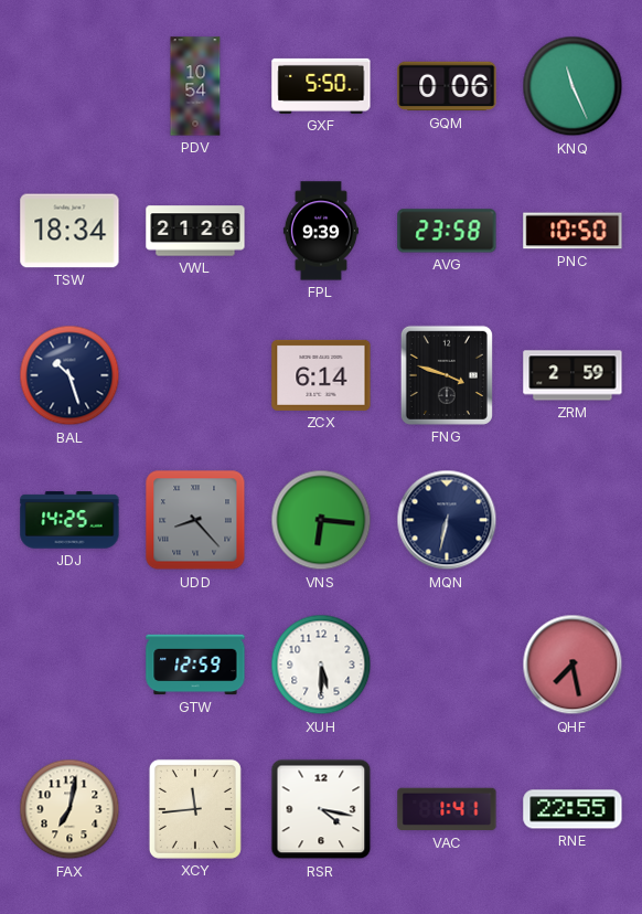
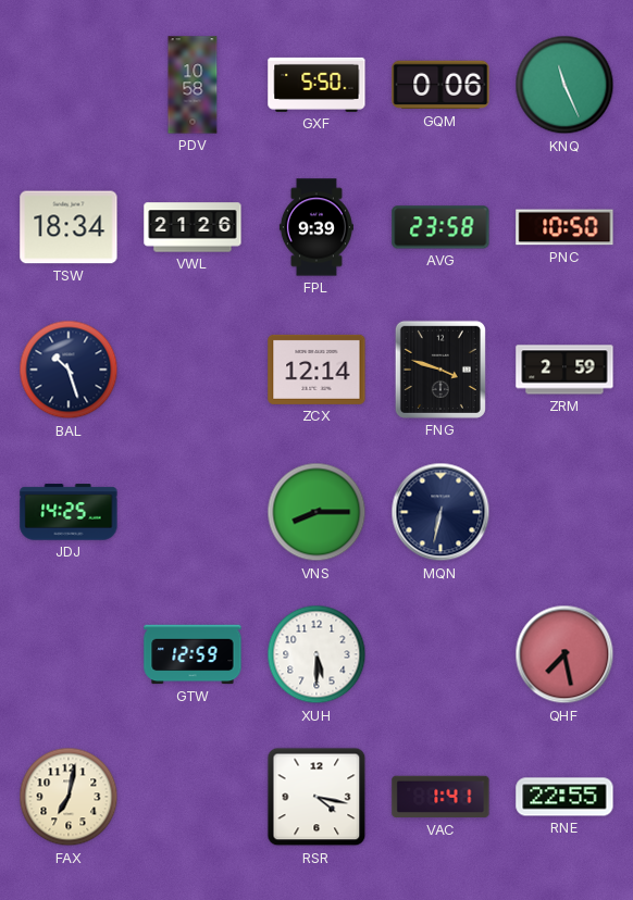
PDV: 10:54 -> 10:58
ZCX: 6:14 -> 12:14
UDD: 8:23 -> none
VNS: 6:16 -> 8:15
XCY: 11:44 -> none
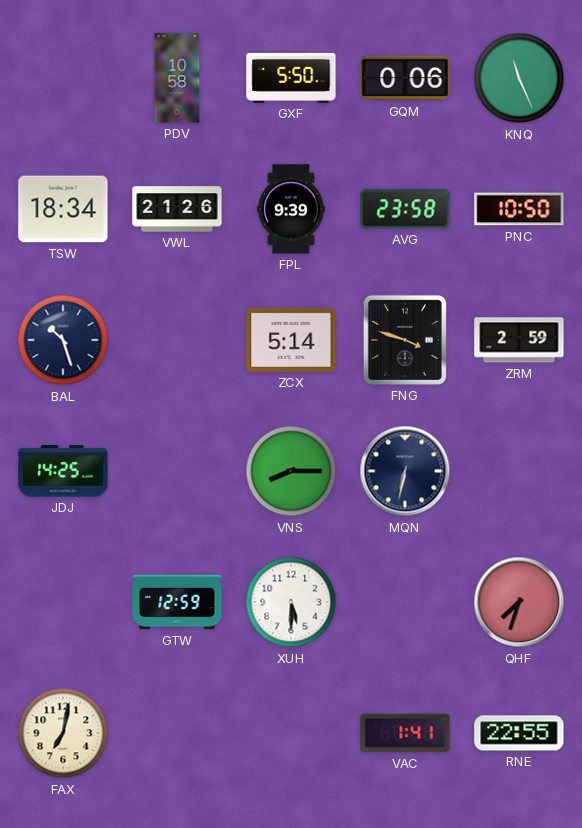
ZCX: 12:14 -> 5:14
QHF: 7:28 -> 7:33
RSR: 4:17 -> none
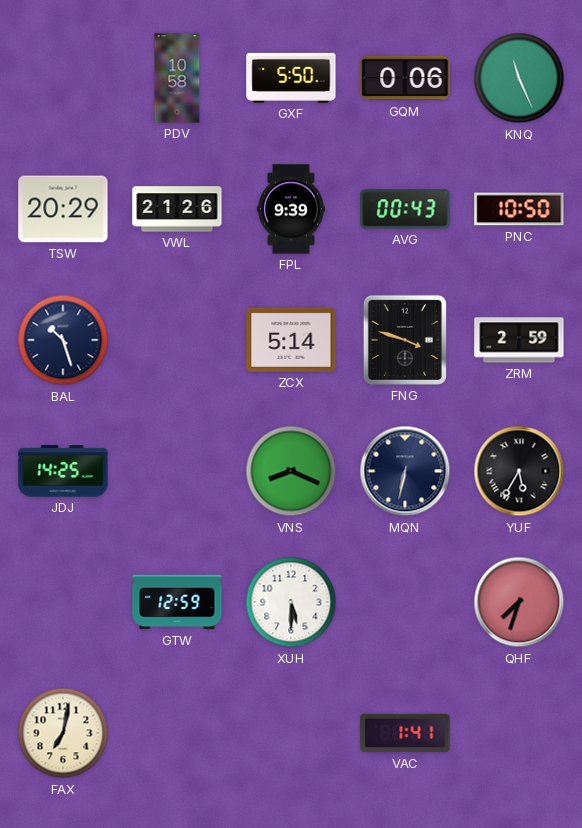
TSW: 18:34 -> 20:29
AVG: 23:58 -> 00:43
VNS: 8:15 -> 8:19
YUF: none -> 5:35
RNE: 22:55 -> none
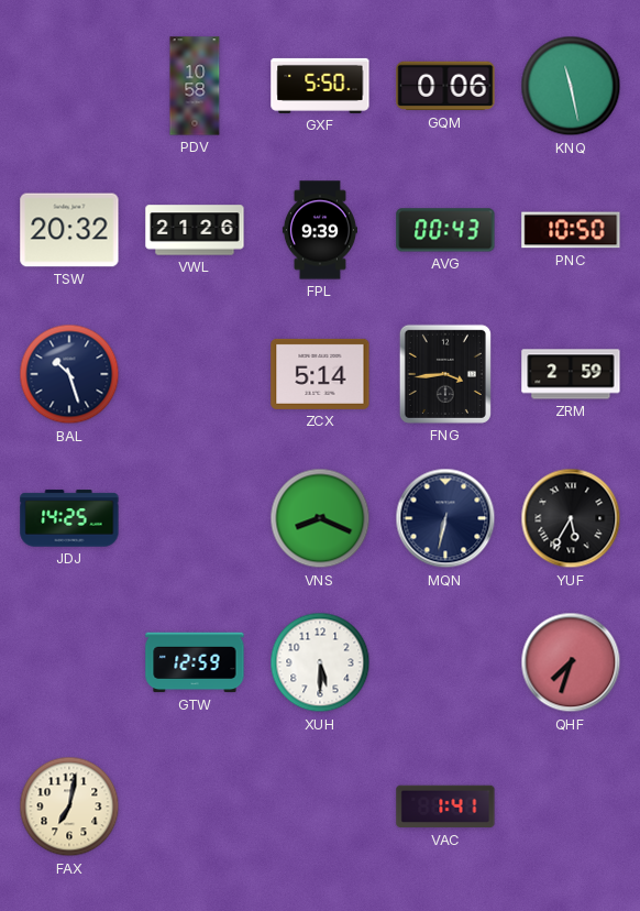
KNQ: 11:26 -> 11:28
TSW: 20:29 -> 20:32
FNG: 3:48 -> 3:44
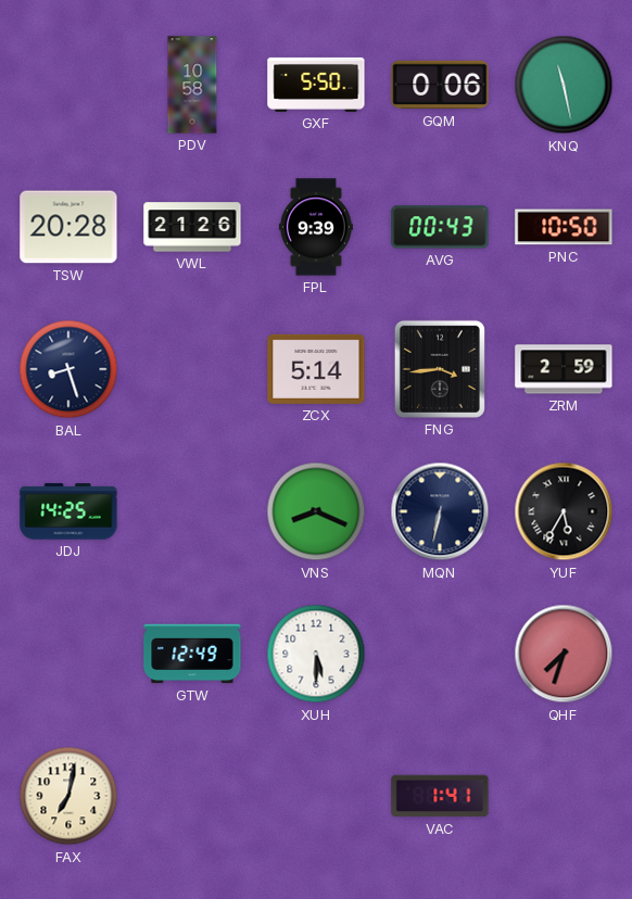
TSW: 20:32 -> 20:28
BAL: 10:27 -> 8:27
GTW: 12:59 -> 12:49
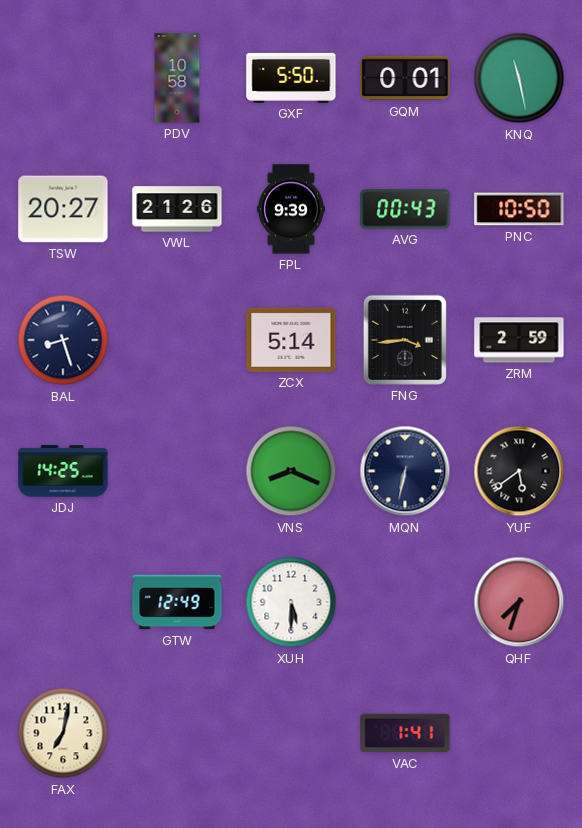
GQM: 0:06 -> 0:01
TSW: 20:28 -> 20:27
YUF: 5:35 -> 5:39
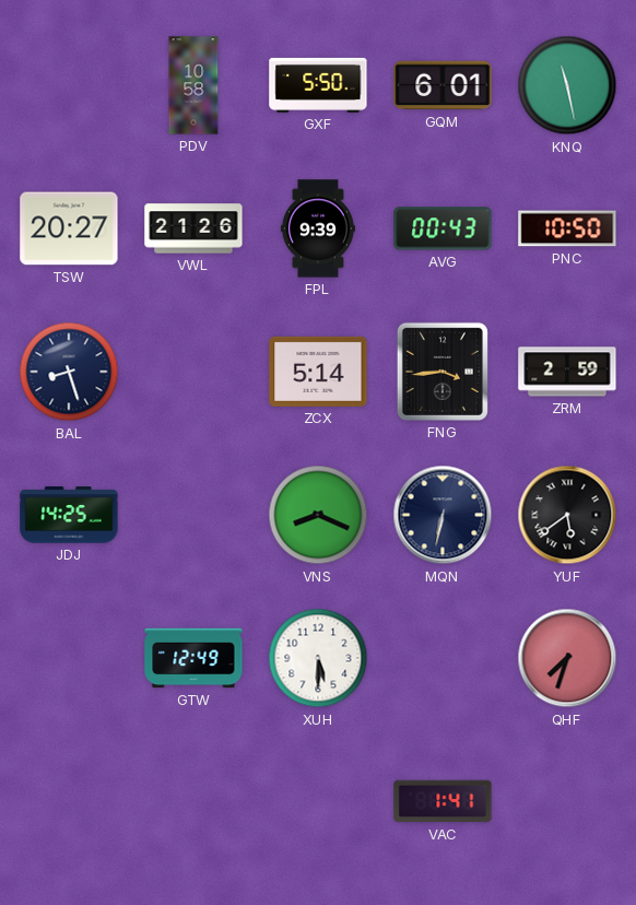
GQM: 0:01 -> 6:01
FAX: 7:02 -> none
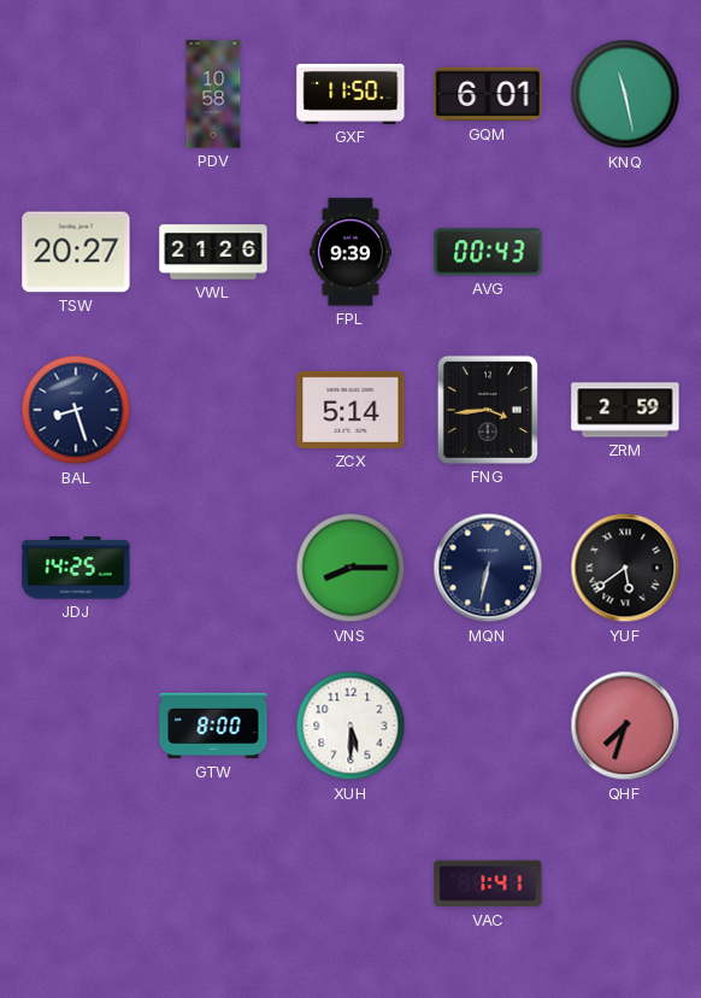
GXF: 5:50 -> 11:50
PNC: 10:50 -> none
VNS: 8:19 -> 8:15
GTW: 12:49 -> 8:00
